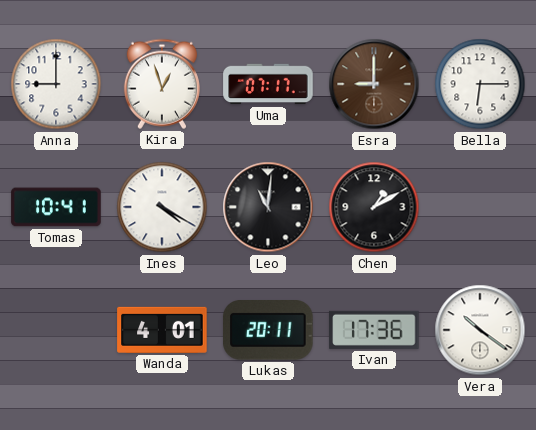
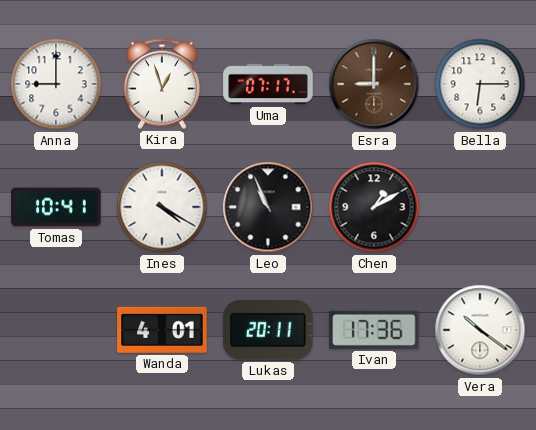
Leo: 11:01 -> 10:56
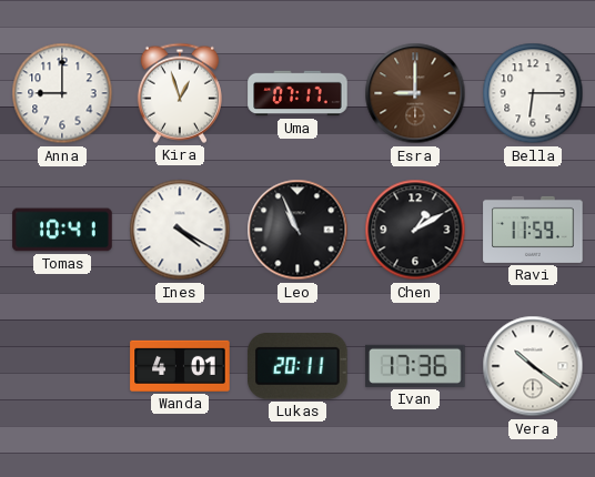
Ravi: none -> 11:59
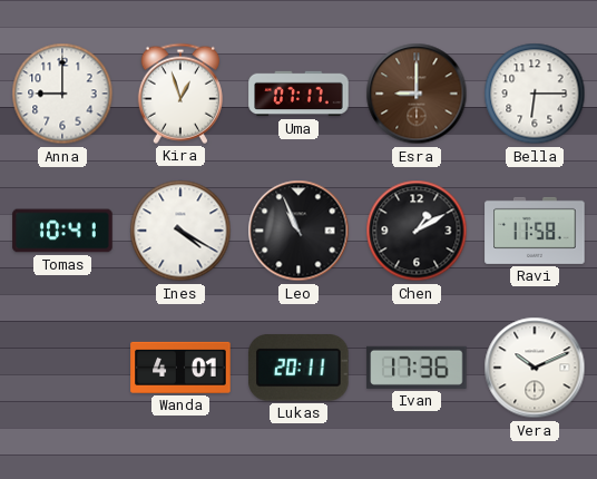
Ravi: 11:59 -> 11:58
Vera: 10:21 -> 10:11
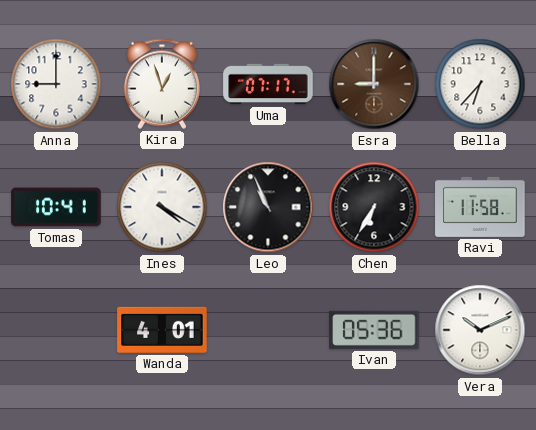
Bella: 6:15 -> 6:37
Chen: 1:10 -> 6:35
Lukas: 20:11 -> none
Ivan: 17:36 -> 05:36
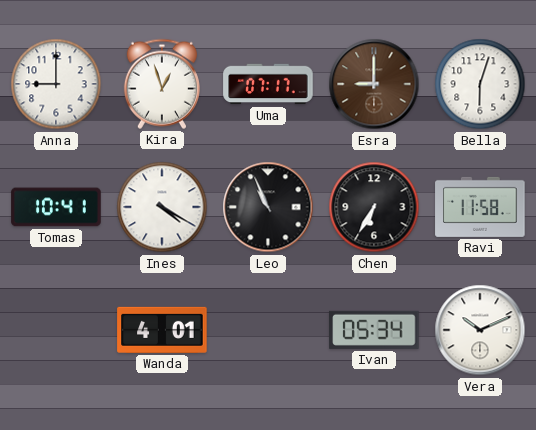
Bella: 6:37 -> 6:03
Ivan: 05:36 -> 05:34
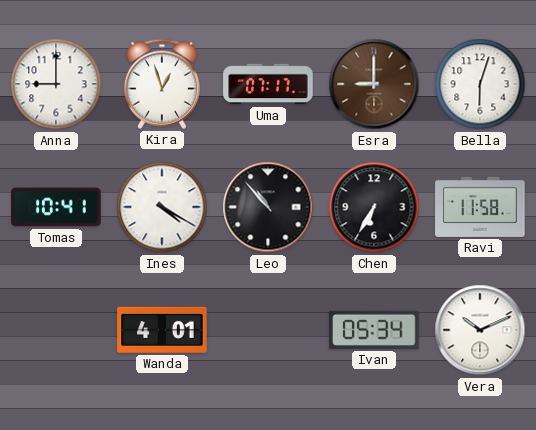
Leo: 10:56 -> 10:53
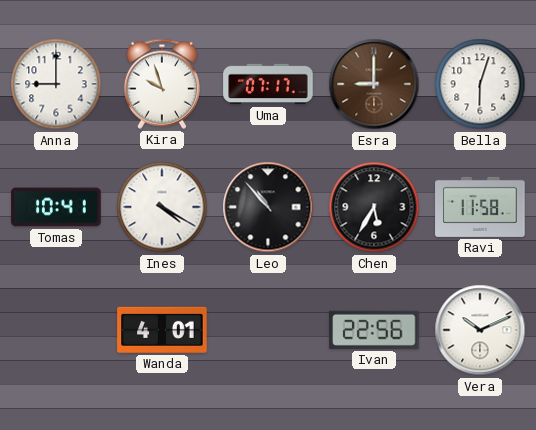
Kira: 12:57 -> 9:57
Chen: 6:35 -> 5:35
Ivan: 05:34 -> 22:56
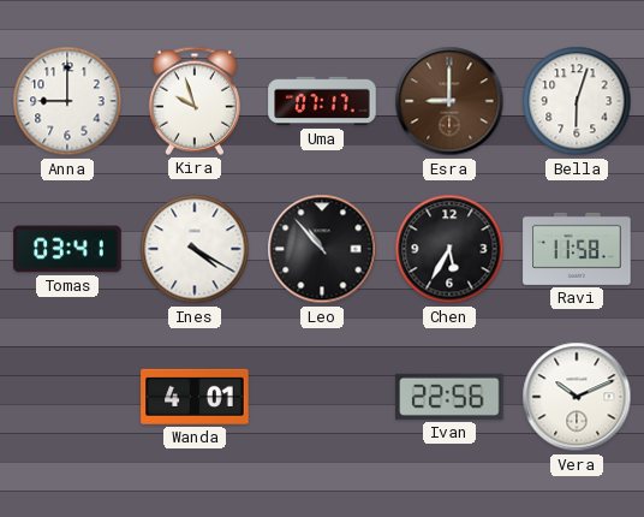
Tomas: 10:41 -> 03:41
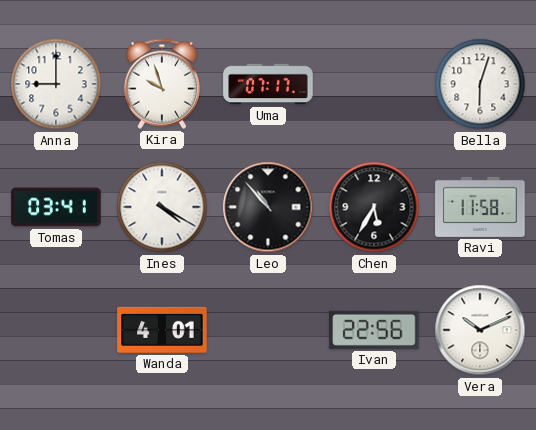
Esra: 9:00 -> none
